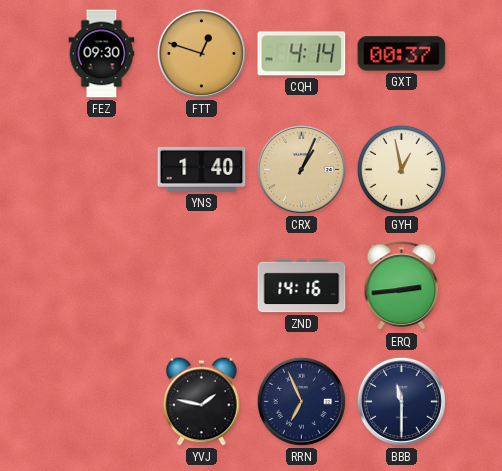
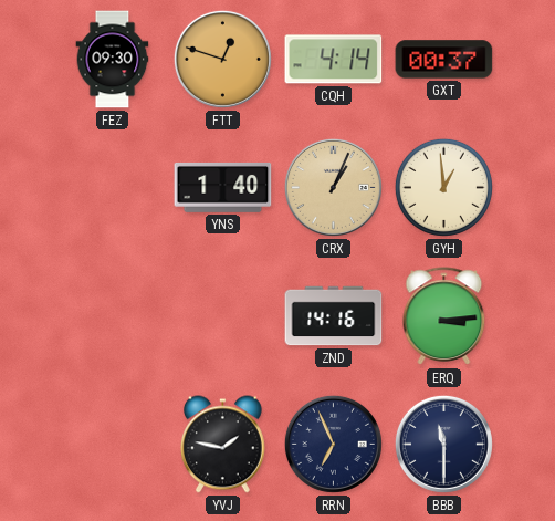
GYH: 12:58 -> 12:59
ERQ: 2:44 -> 3:14
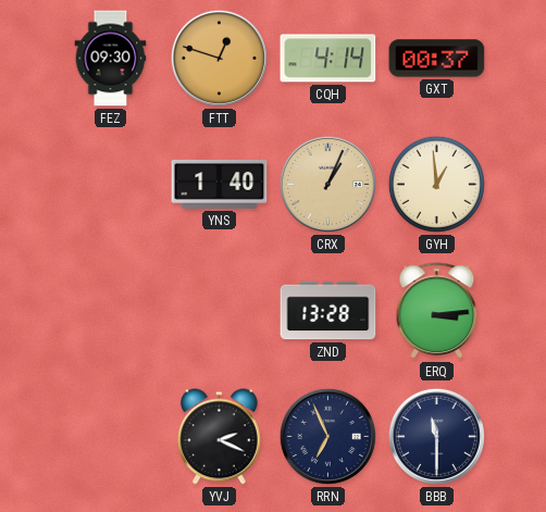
ZND: 14:16 -> 13:28
YVJ: 1:47 -> 2:19
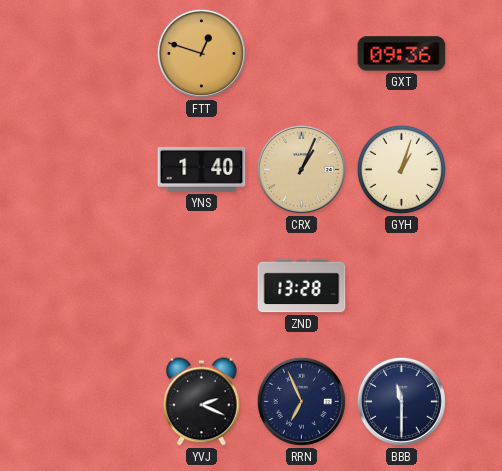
FEZ: 09:30 -> none
CQH: 4:14 -> none
GXT: 00:37 -> 09:36
GYH: 12:59 -> 1:03
ERQ: 3:14 -> none
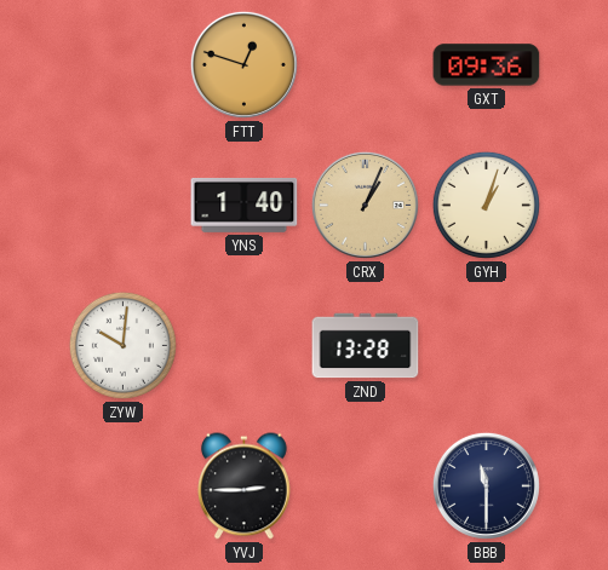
ZYW: none -> 10:01
YVJ: 2:19 -> 2:45
RRN: 6:56 -> none
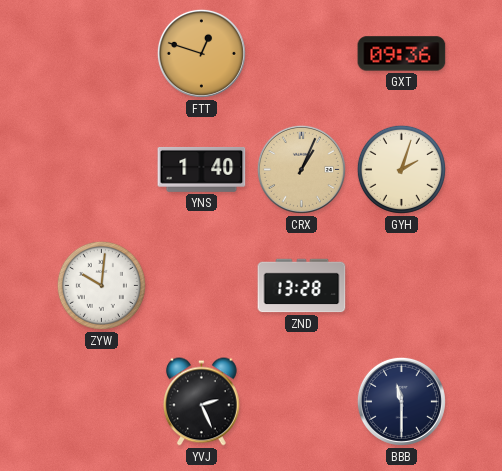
GYH: 1:03 -> 2:03
YVJ: 2:45 -> 2:26
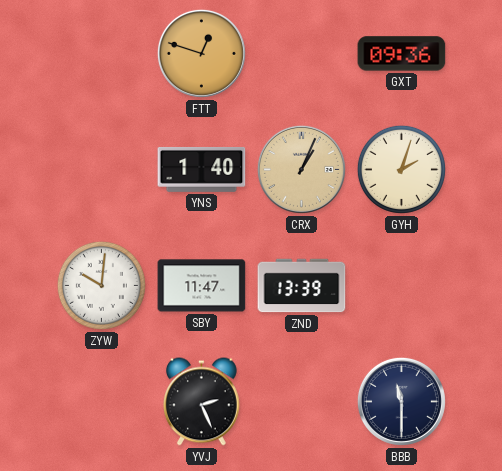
SBY: none -> 11:47
ZND: 13:28 -> 13:39
